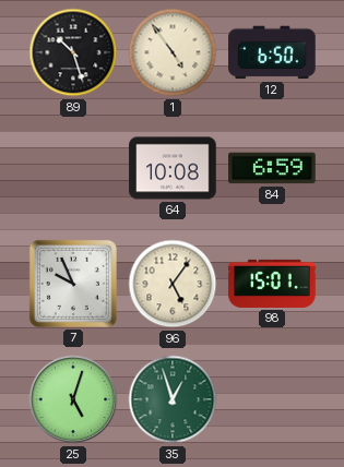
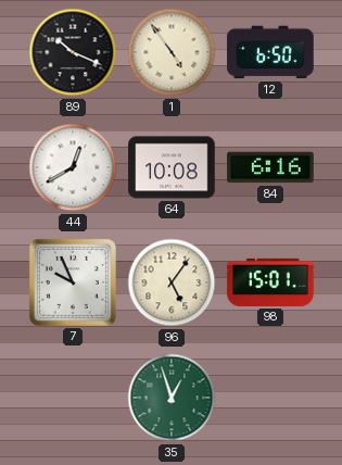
89: 10:27 -> 10:19
44: none -> 12:40
84: 6:59 -> 6:16
25: 5:03 -> none
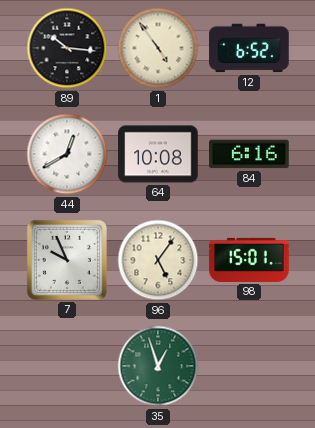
89: 10:19 -> 10:16
12: 6:50 -> 6:52
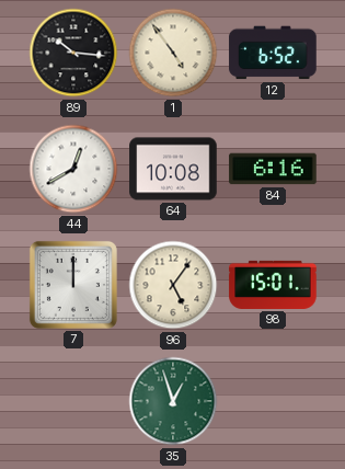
7: 9:56 -> 12:00
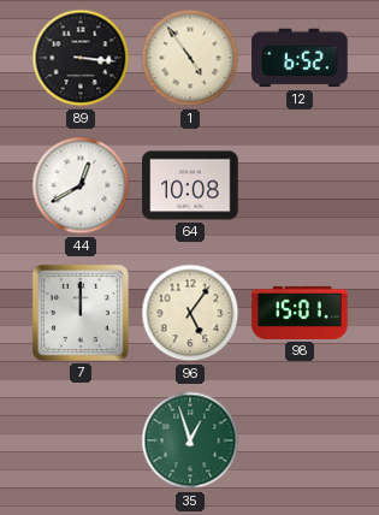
89: 10:16 -> 3:16
84: 6:16 -> none
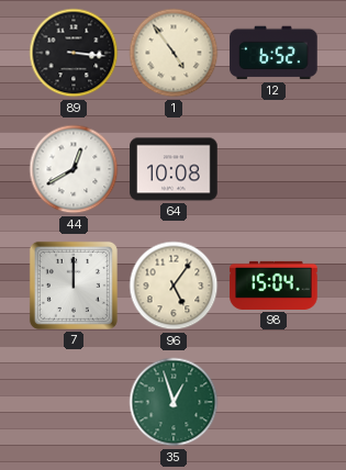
98: 15:01 -> 15:04
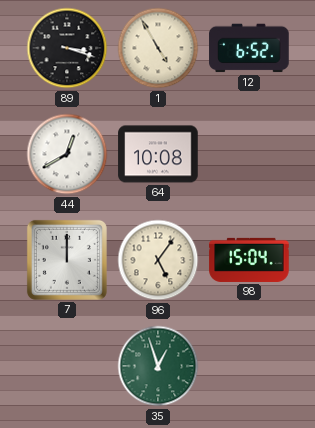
89: 3:16 -> 3:18
1: 4:54 -> 4:55
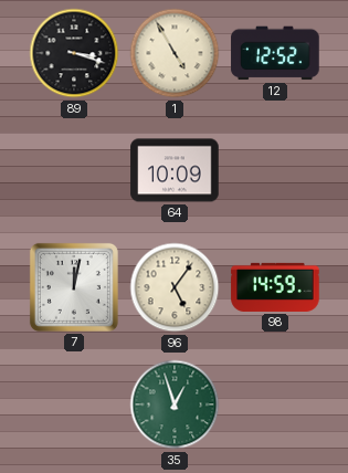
12: 6:52 -> 12:52
44: 12:40 -> none
64: 10:08 -> 10:09
7: 12:00 -> 12:02
98: 15:04 -> 14:59
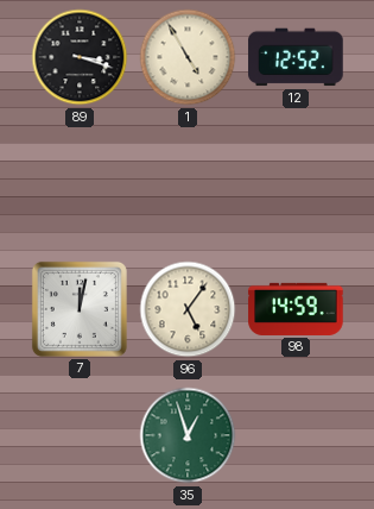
64: 10:09 -> none
